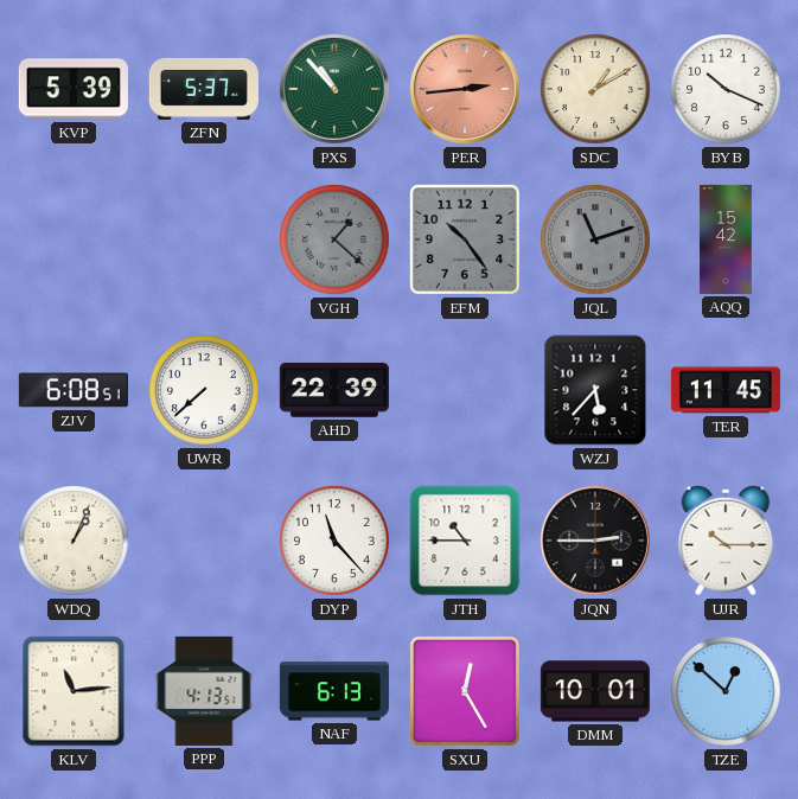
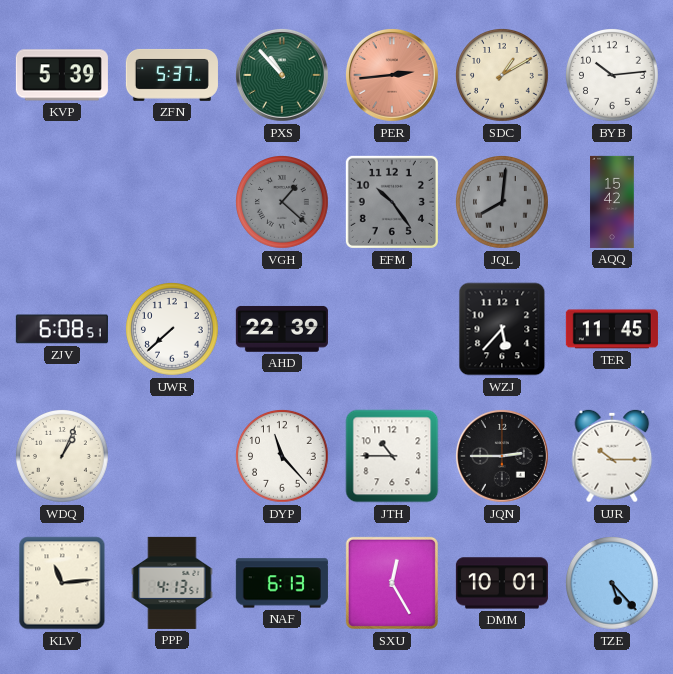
BYB: 10:19 -> 10:14
JQL: 11:12 -> 8:01
TZE: 12:52 -> 5:23
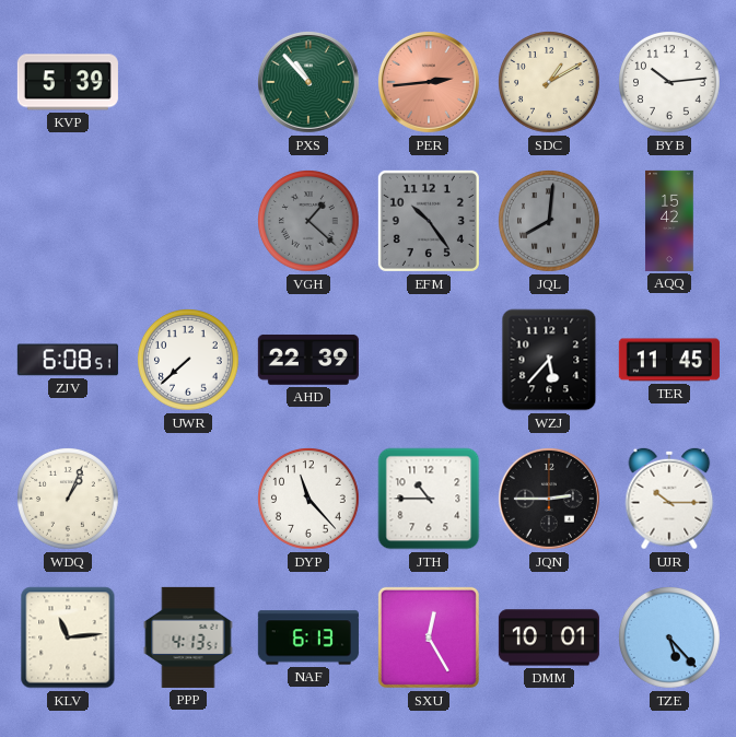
ZFN: 5:37 -> none
